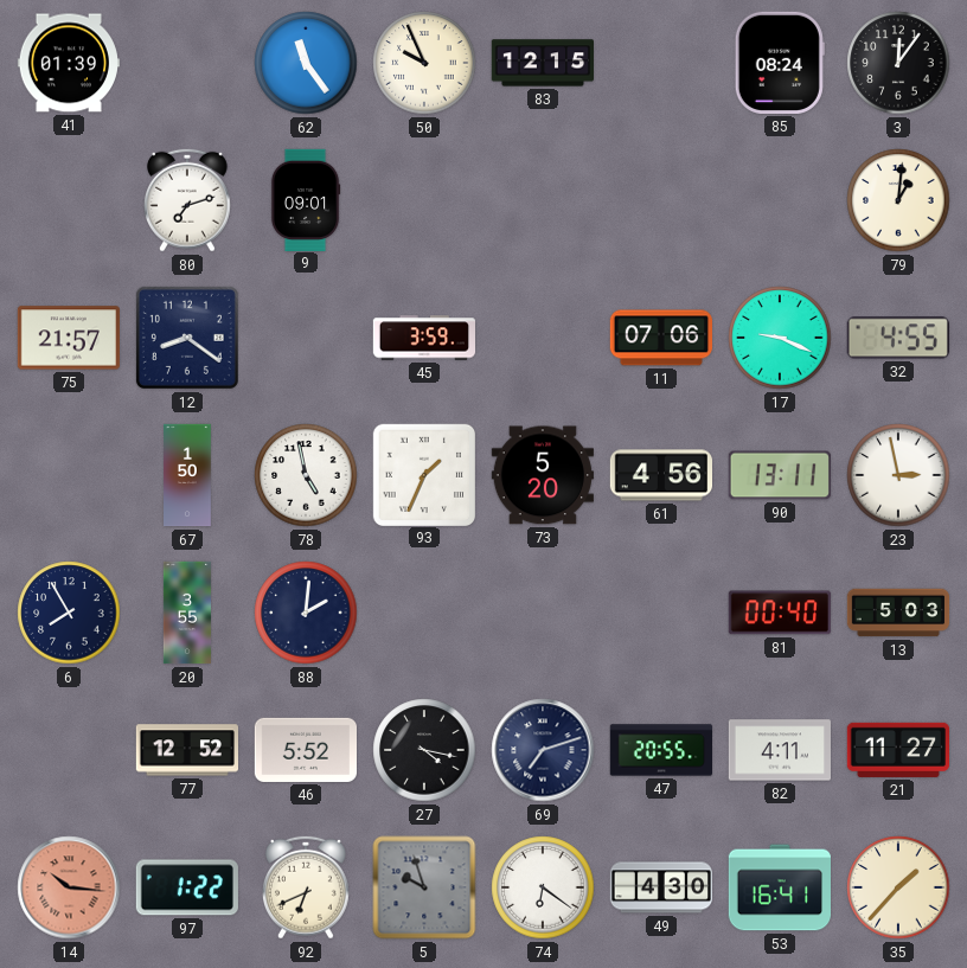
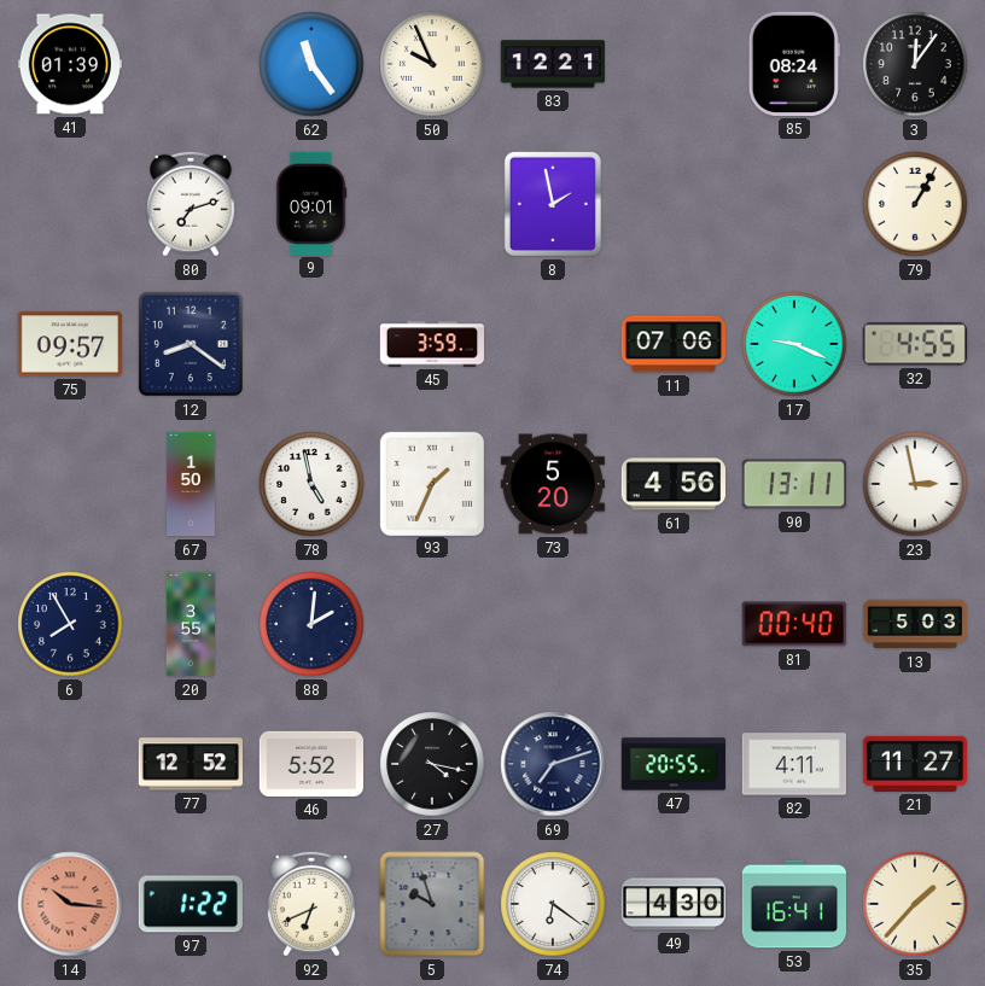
83: 12:15 -> 12:21
8: none -> 1:58
79: 1:01 -> 1:05
75: 21:57 -> 09:57
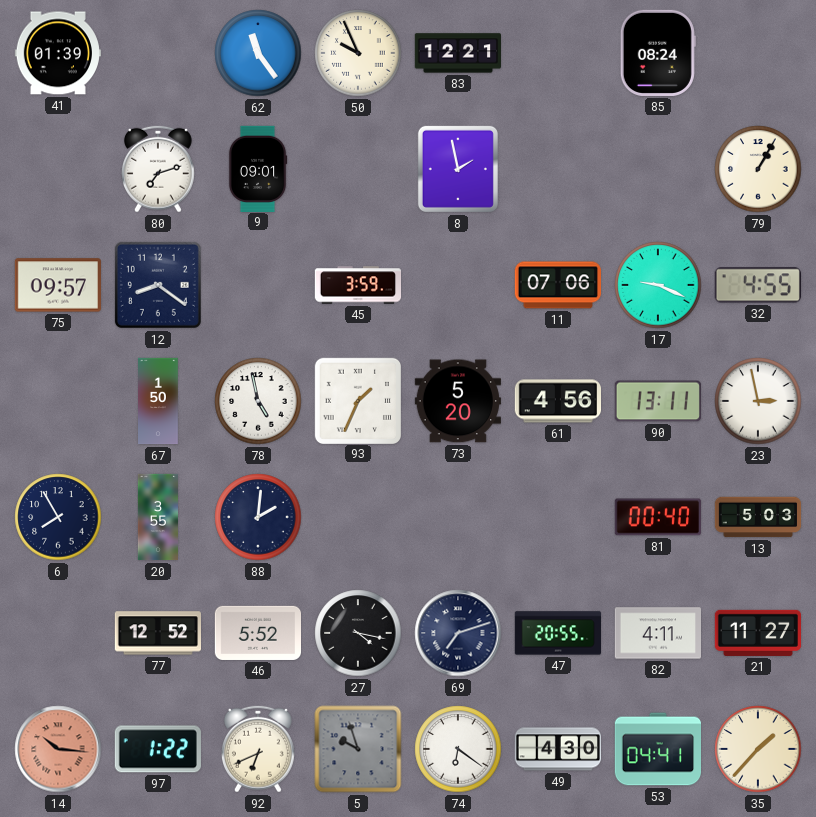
3: 12:06 -> none
53: 16:41 -> 04:41
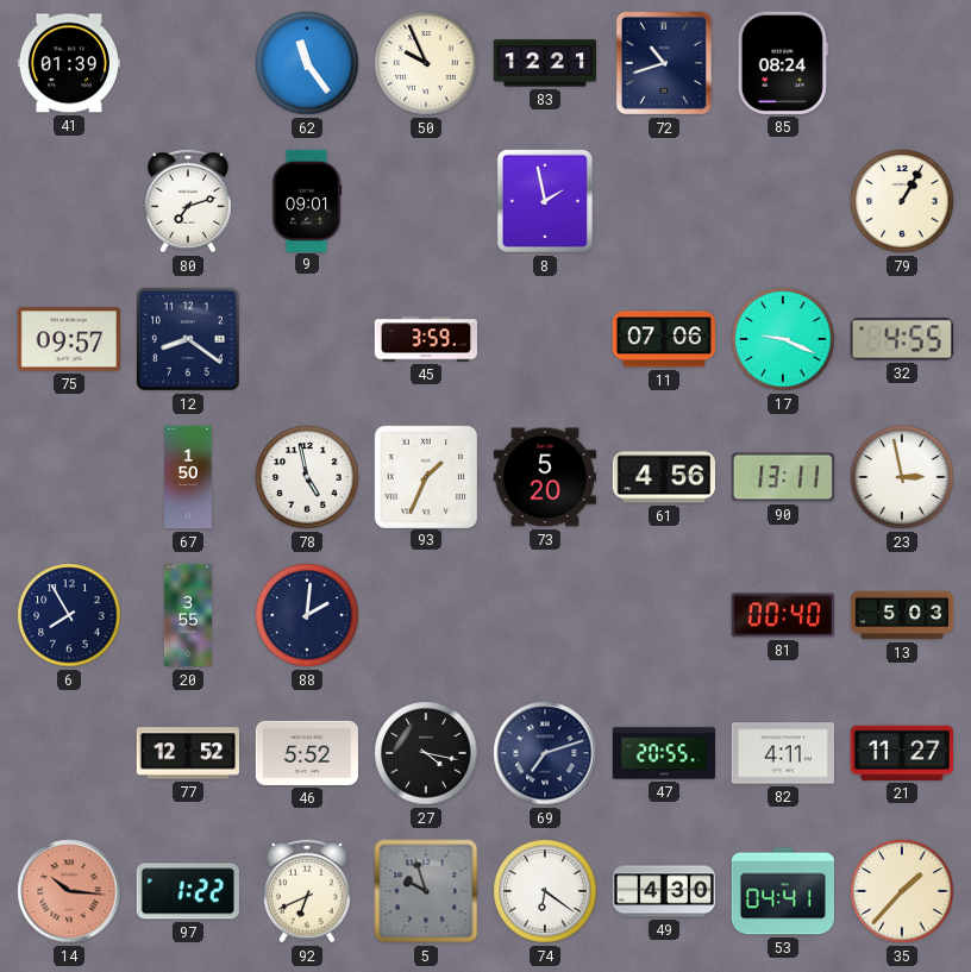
72: none -> 10:42
